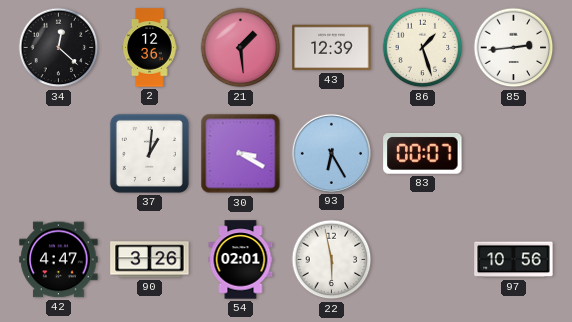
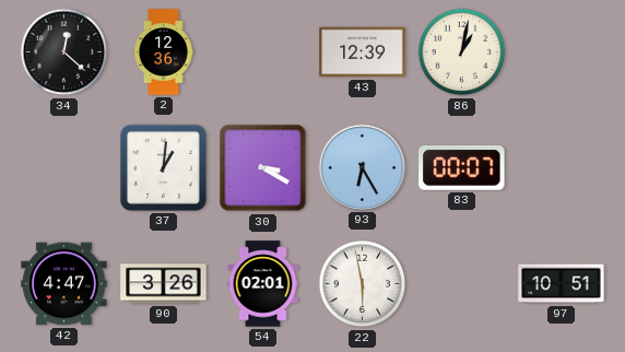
21: 1:29 -> none
86: 1:27 -> 1:02
85: 2:44 -> none
97: 10:56 -> 10:51
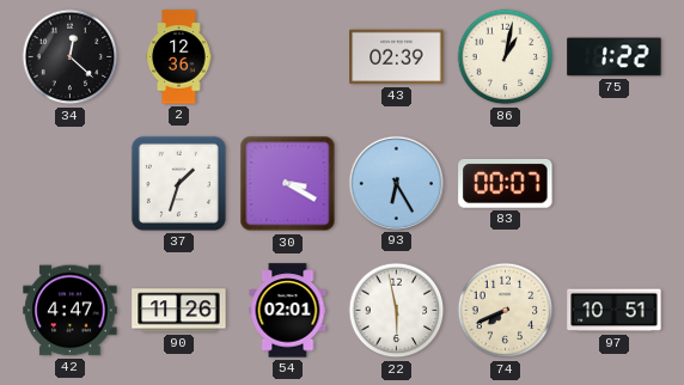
43: 12:39 -> 02:39
75: none -> 1:22
37: 1:01 -> 1:33
90: 3:26 -> 11:26
74: none -> 7:41
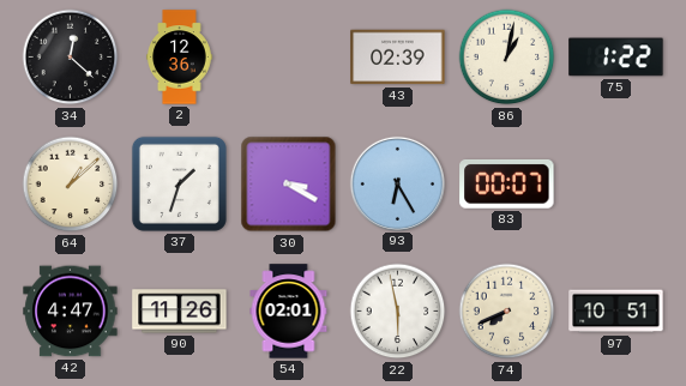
64: none -> 1:08
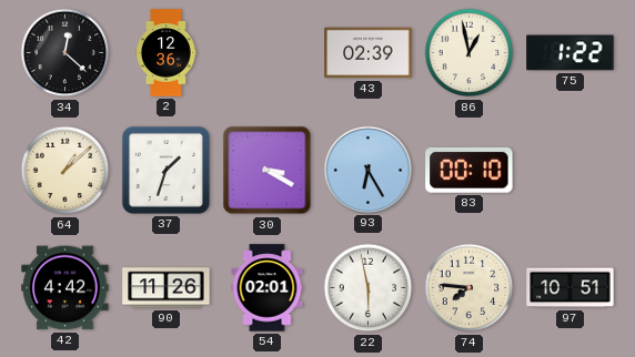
86: 1:02 -> 12:58
83: 00:07 -> 00:10
42: 4:47 -> 4:42
74: 7:41 -> 7:46
